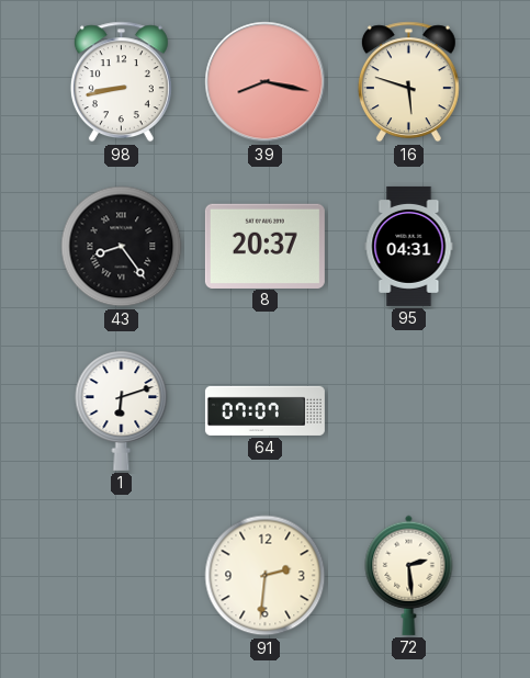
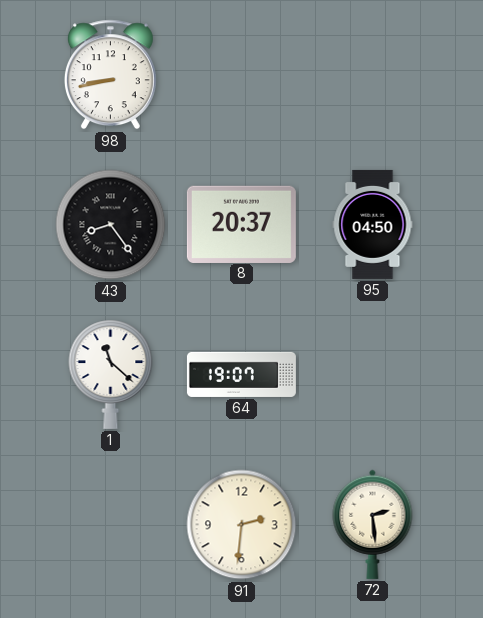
39: 8:17 -> none
16: 5:48 -> none
95: 04:31 -> 04:50
1: 6:12 -> 11:22
64: 07:07 -> 19:07
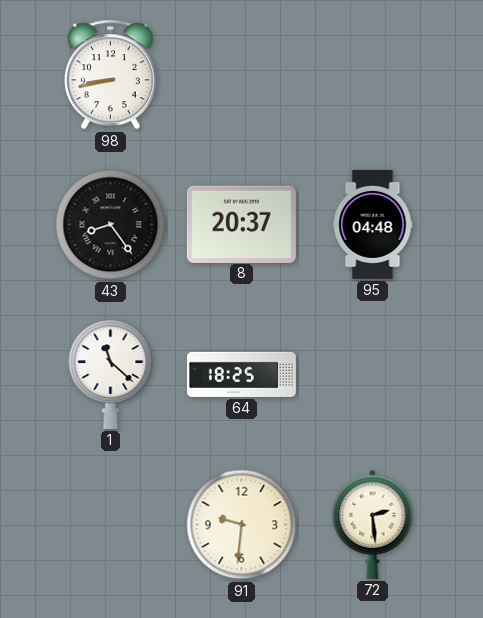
95: 04:50 -> 04:48
64: 19:07 -> 18:25
91: 2:31 -> 9:31
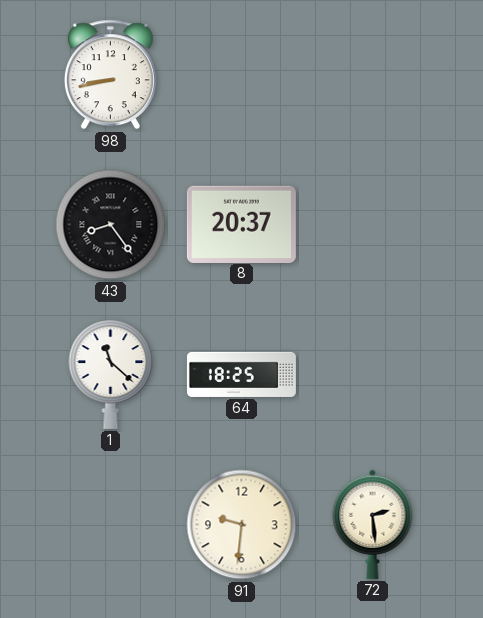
95: 04:48 -> none
